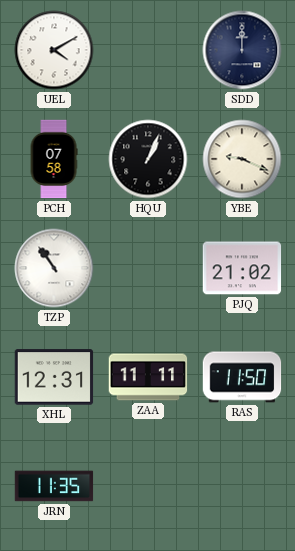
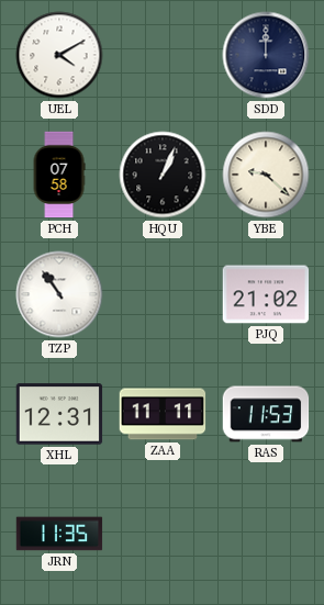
YBE: 9:19 -> 9:22
RAS: 11:50 -> 11:53
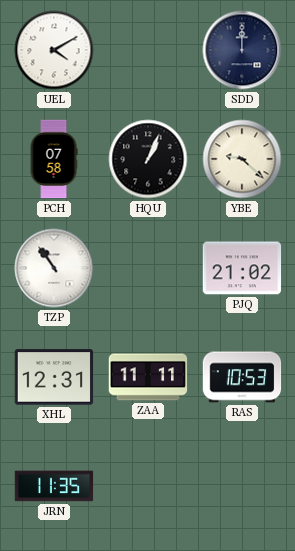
RAS: 11:53 -> 10:53
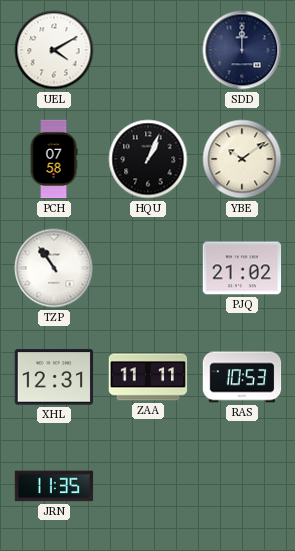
YBE: 9:22 -> 10:09
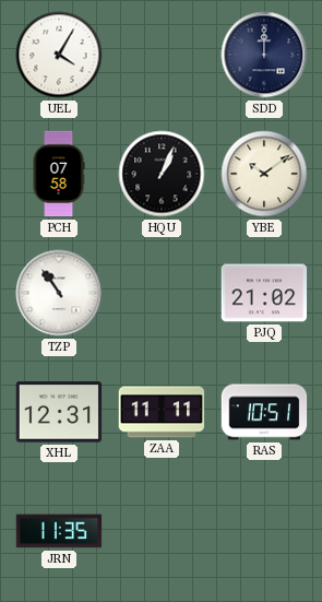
UEL: 4:10 -> 4:05
RAS: 10:53 -> 10:51
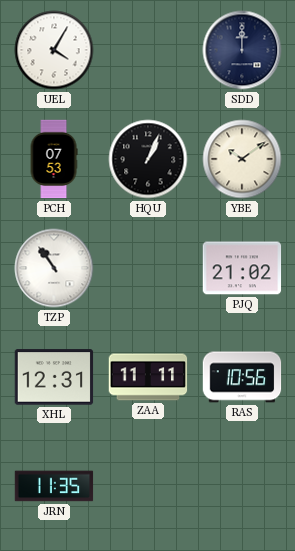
PCH: 07:58 -> 07:53
RAS: 10:51 -> 10:56
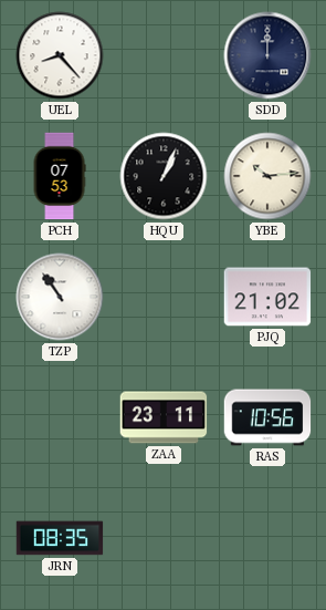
UEL: 4:05 -> 8:23
YBE: 10:09 -> 10:14
XHL: 12:31 -> none
ZAA: 11:11 -> 23:11
JRN: 11:35 -> 08:35
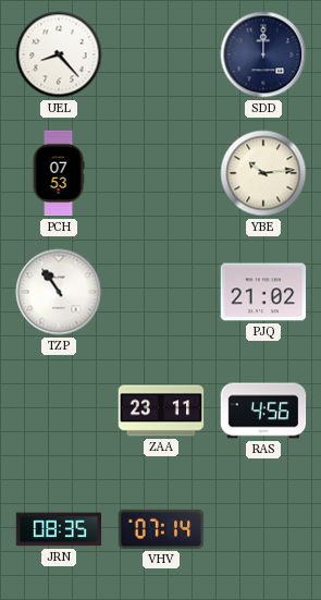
HQU: 1:04 -> none
RAS: 10:56 -> 4:56
VHV: none -> 07:14
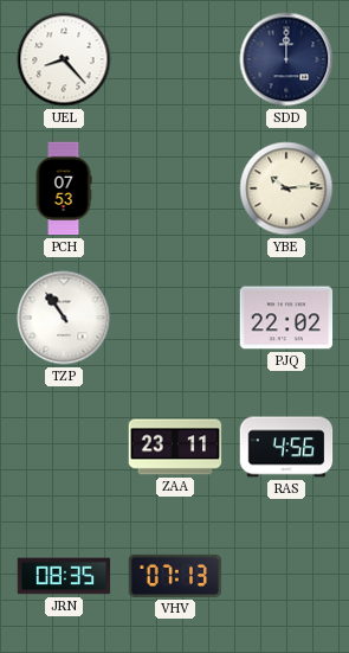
PJQ: 21:02 -> 22:02
VHV: 07:14 -> 07:13
